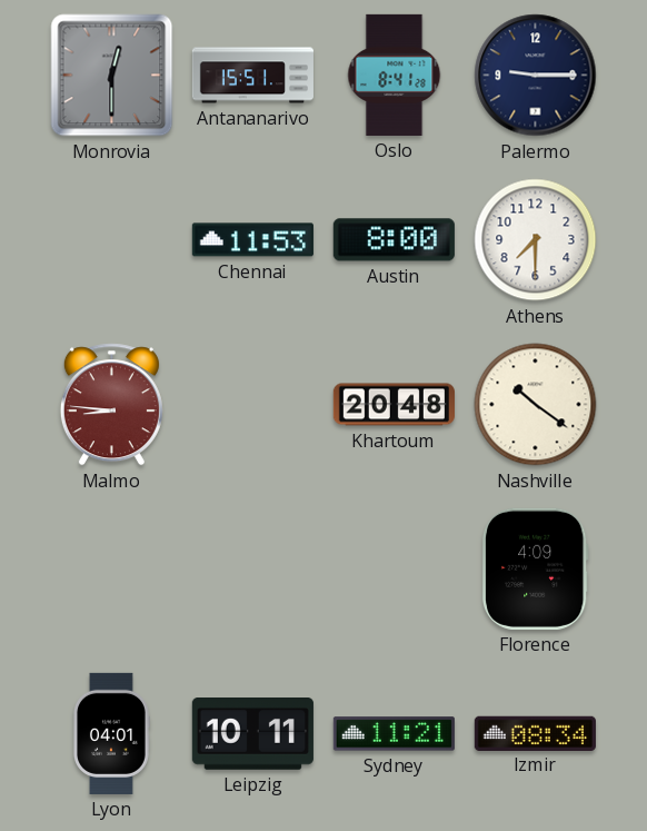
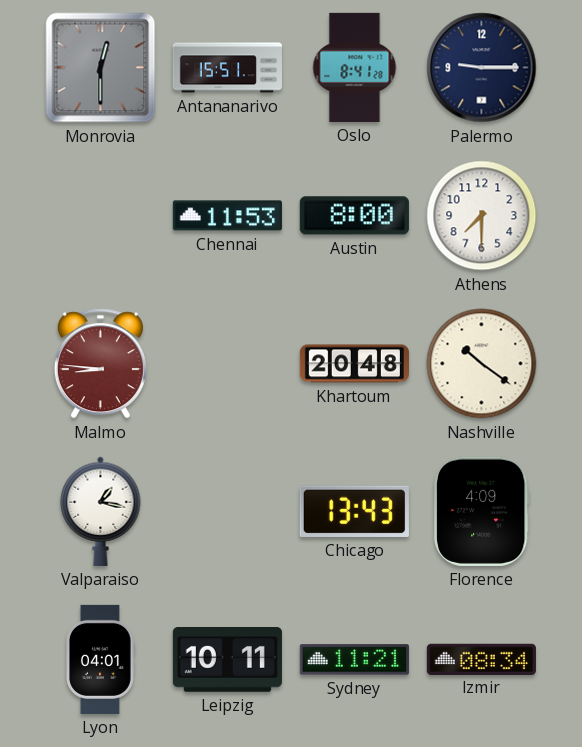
Valparaiso: none -> 1:17
Chicago: none -> 13:43
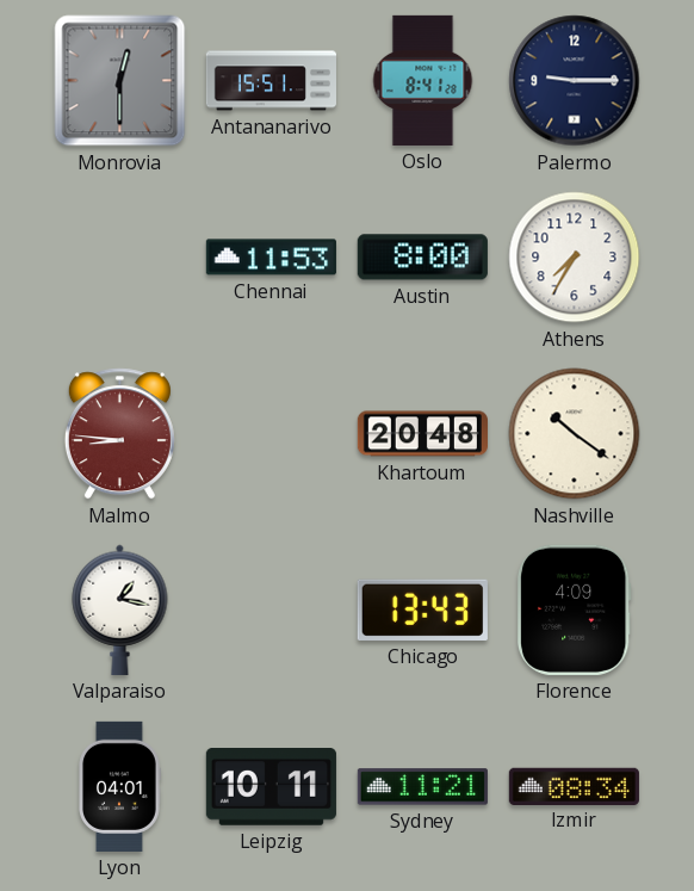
Athens: 7:30 -> 7:35
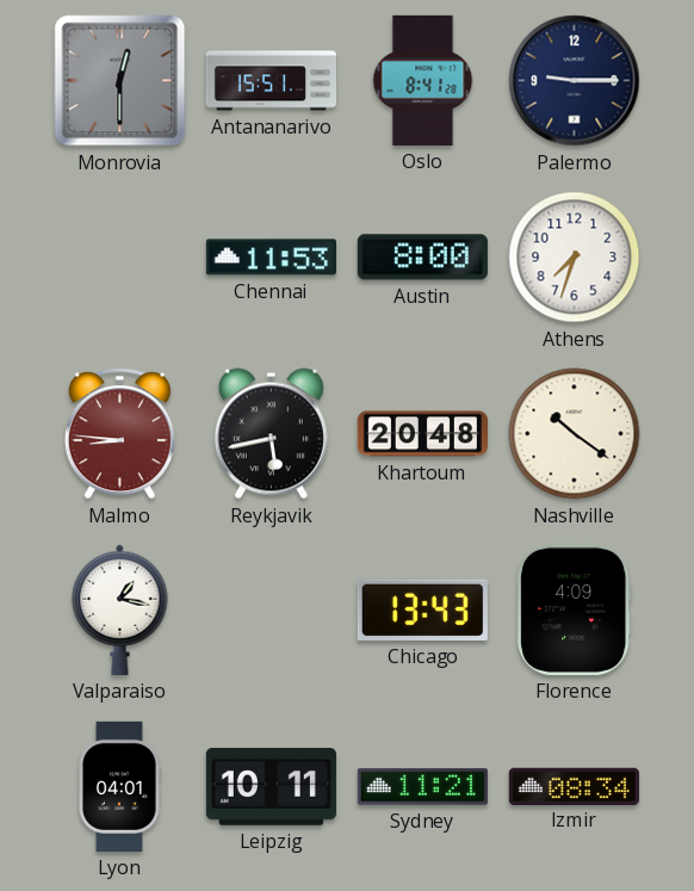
Athens: 7:35 -> 7:33
Reykjavik: none -> 5:43
